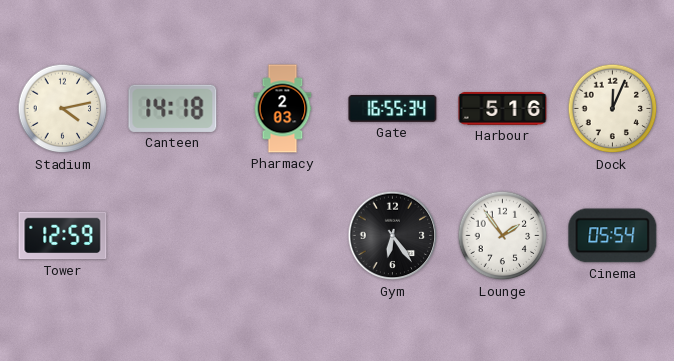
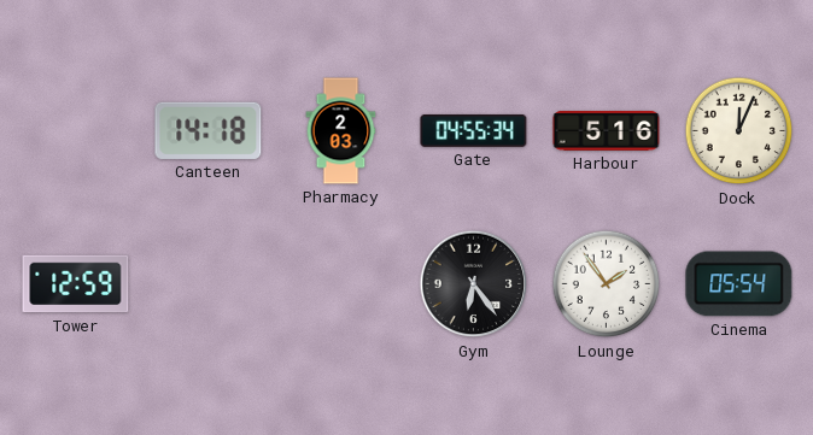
Stadium: 4:13 -> none
Gate: 16:55 -> 04:55
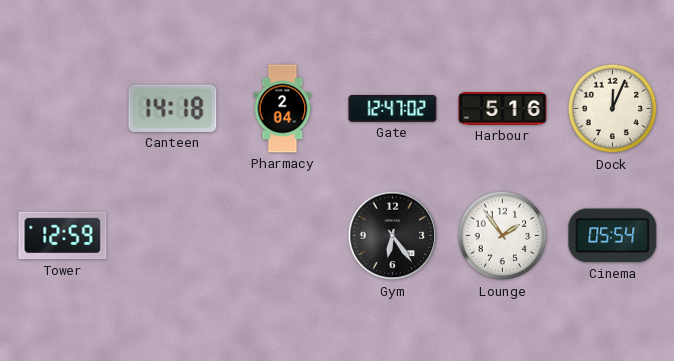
Pharmacy: 2:03 -> 2:04
Gate: 04:55 -> 12:47
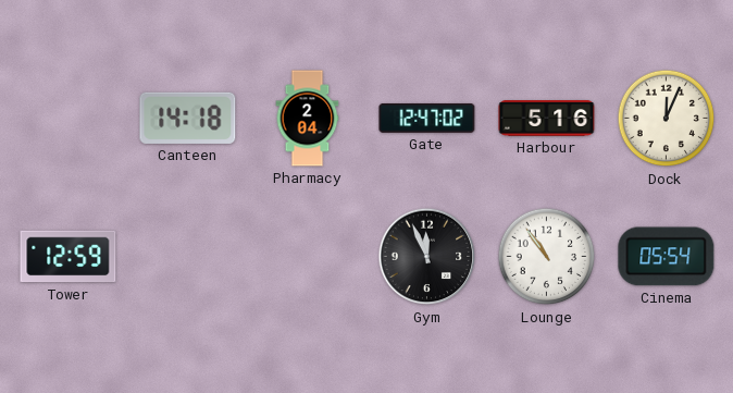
Gym: 6:24 -> 11:56
Lounge: 1:54 -> 10:54
